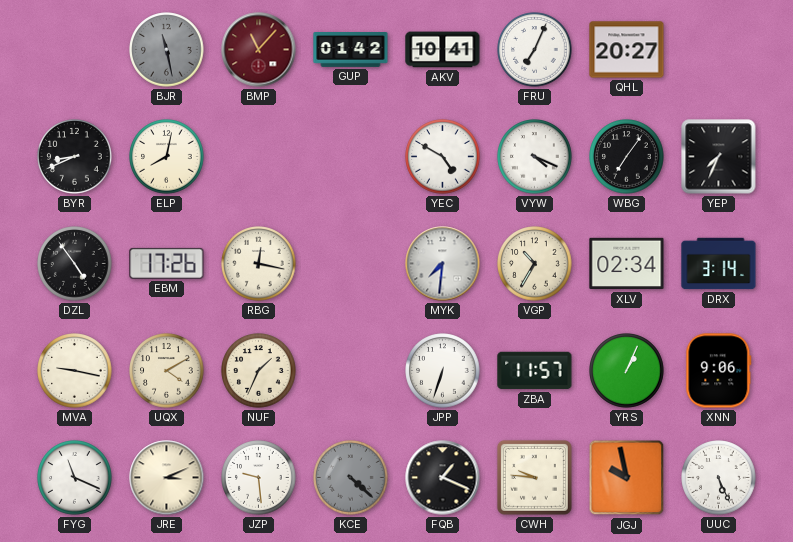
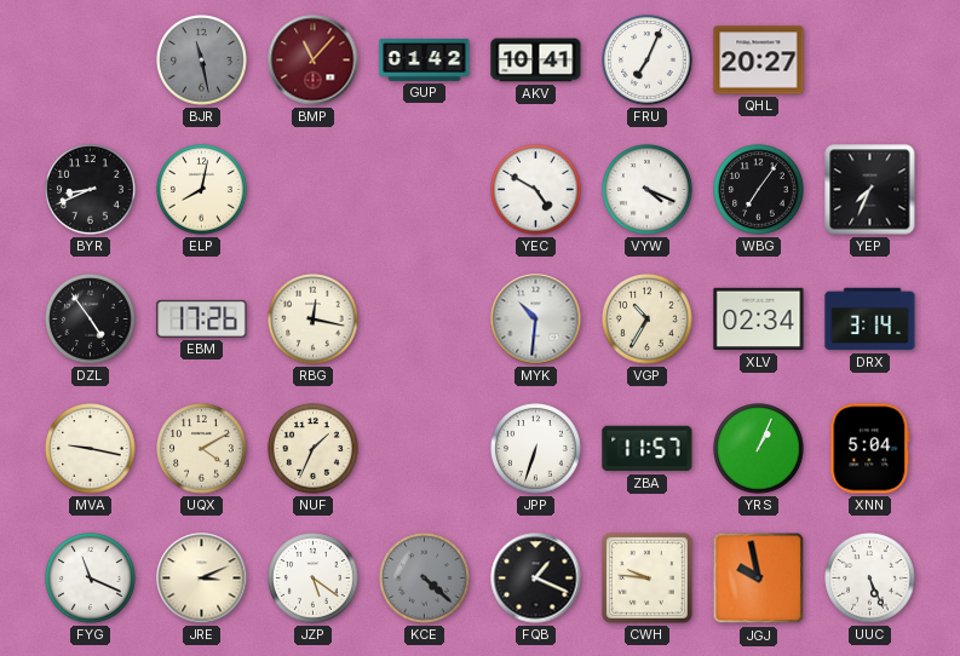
MYK: 7:31 -> 10:31
XNN: 9:06 -> 5:04
JZP: 9:29 -> 5:21
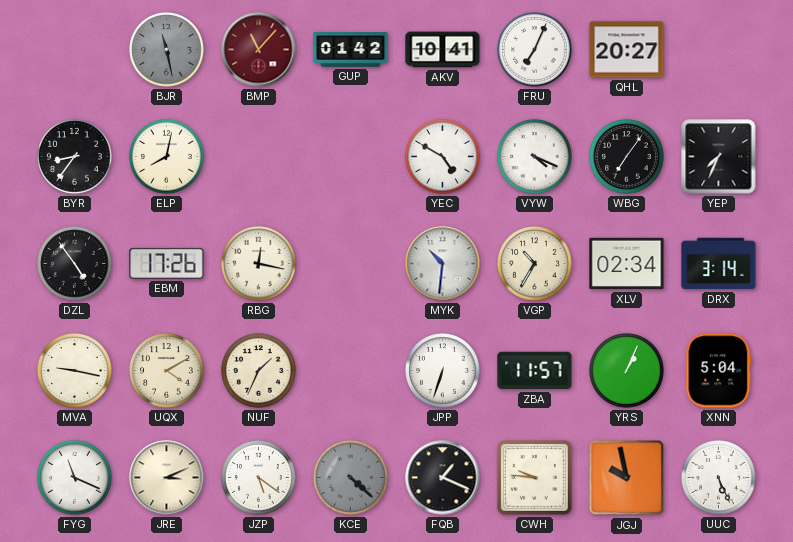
BYR: 8:41 -> 8:36
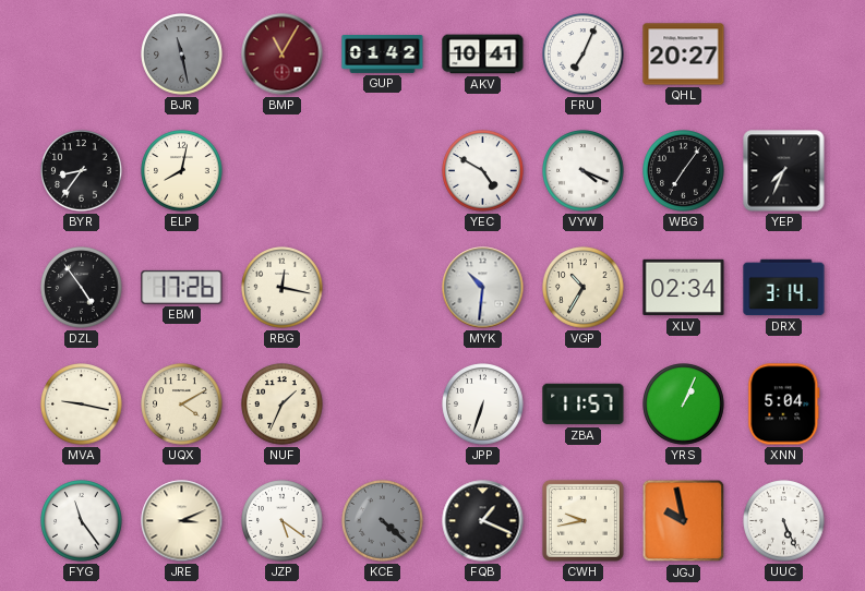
BMP: 11:07 -> 11:05
FYG: 11:19 -> 11:24
CWH: 9:46 -> 9:43
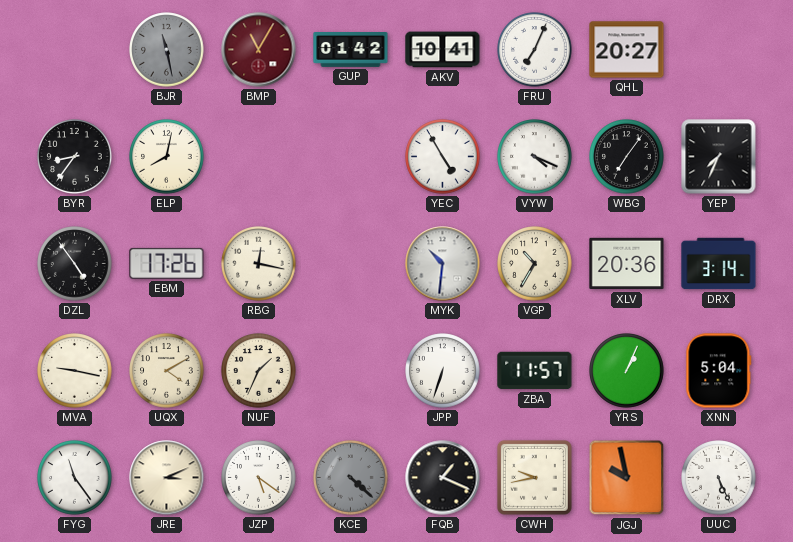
YEC: 4:50 -> 4:55
XLV: 02:34 -> 20:36
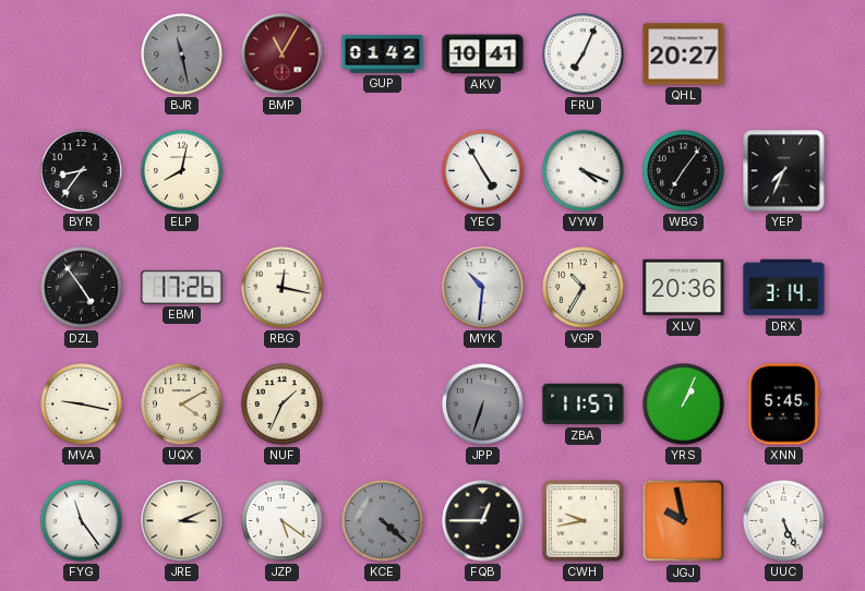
JPP dial: white -> grey
XNN: 5:04 -> 5:45
FQB: 1:19 -> 12:45
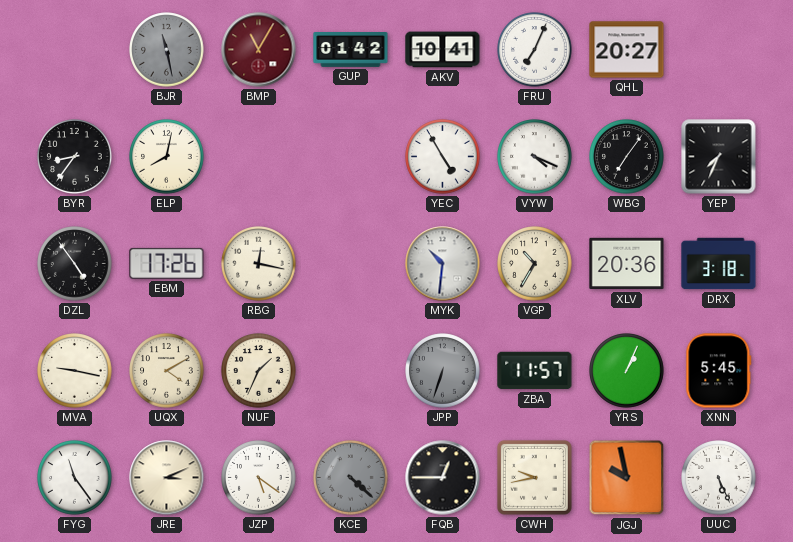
DRX: 3:14 -> 3:18
